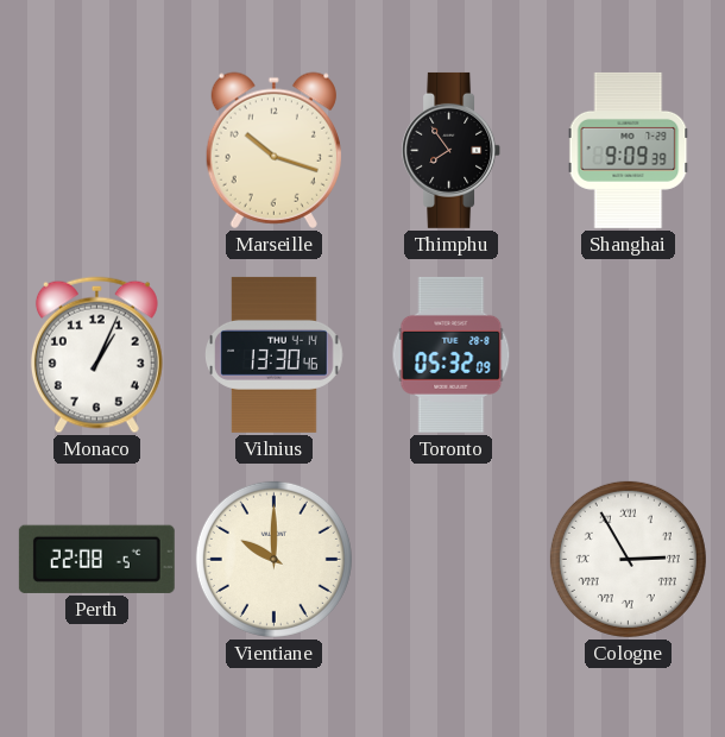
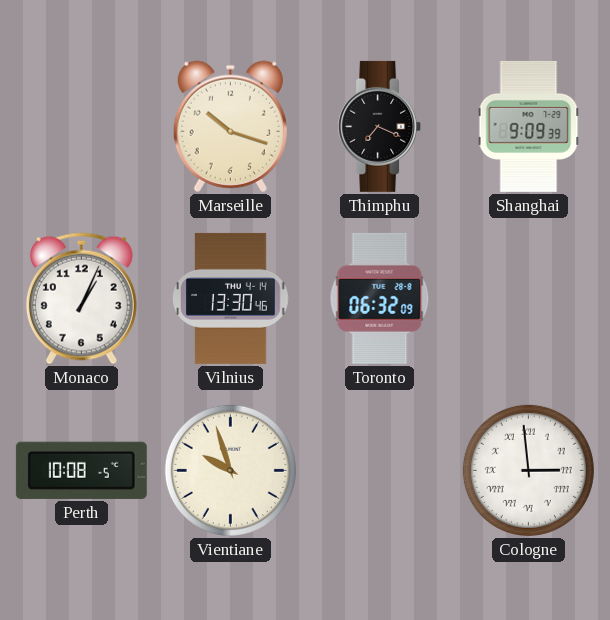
Thimphu: 7:54 -> 7:19
Toronto: 05:32 -> 06:32
Perth: 22:08 -> 10:08
Vientiane: 10:00 -> 9:57
Cologne: 2:55 -> 2:59
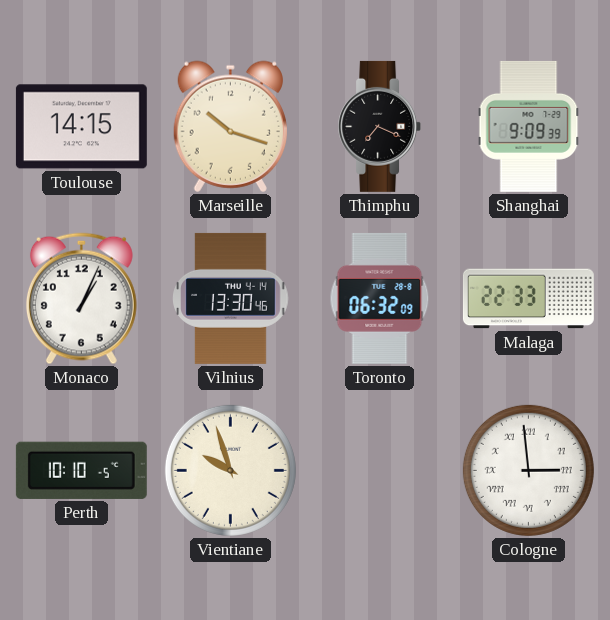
Toulouse: none -> 14:15
Malaga: none -> 22:33
Perth: 10:08 -> 10:10
